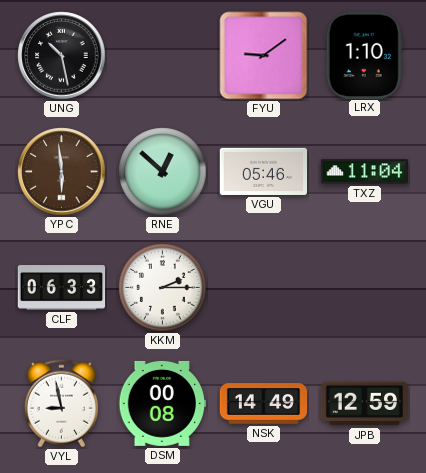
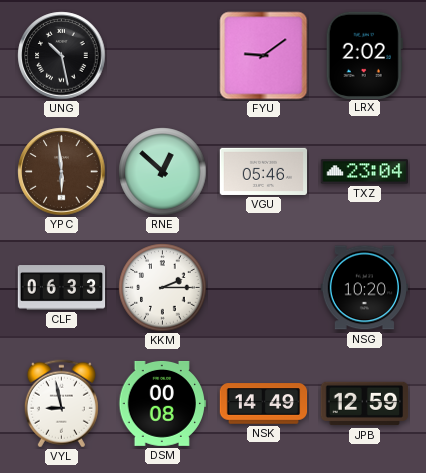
LRX: 1:10 -> 2:02
TXZ: 11:04 -> 23:04
NSG: none -> 10:20
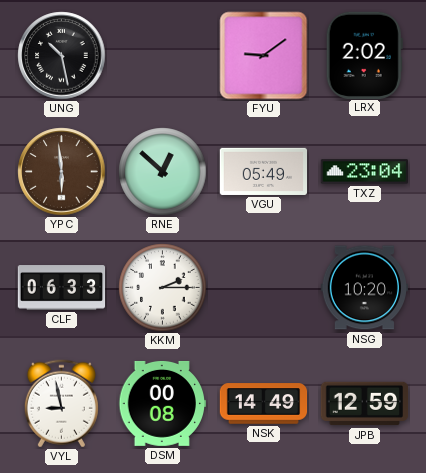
VGU: 05:46 -> 05:49
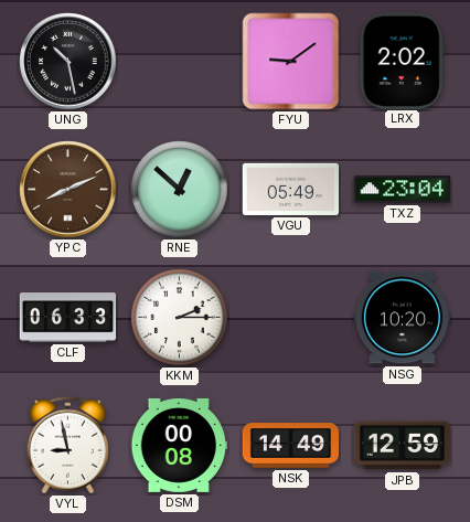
YPC: 5:59 -> 8:11
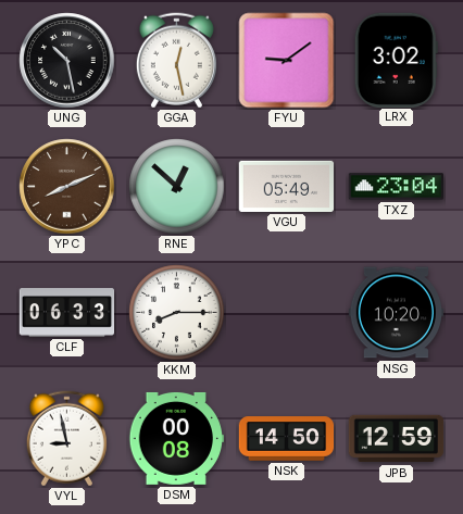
GGA: none -> 12:28
LRX: 2:02 -> 3:02
KKM: 2:15 -> 8:15
NSK: 14:49 -> 14:50
